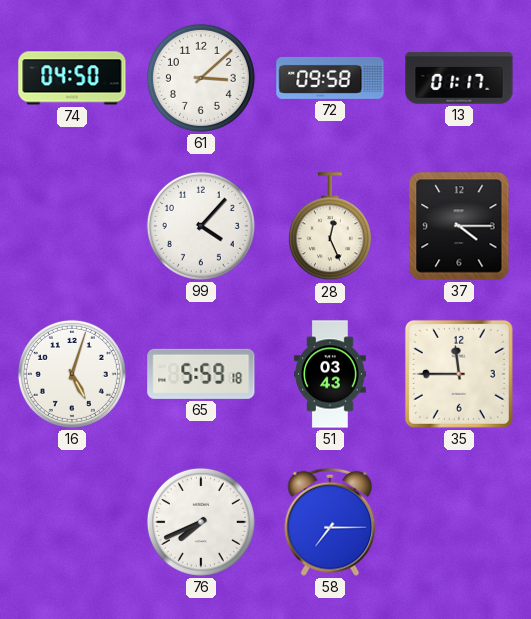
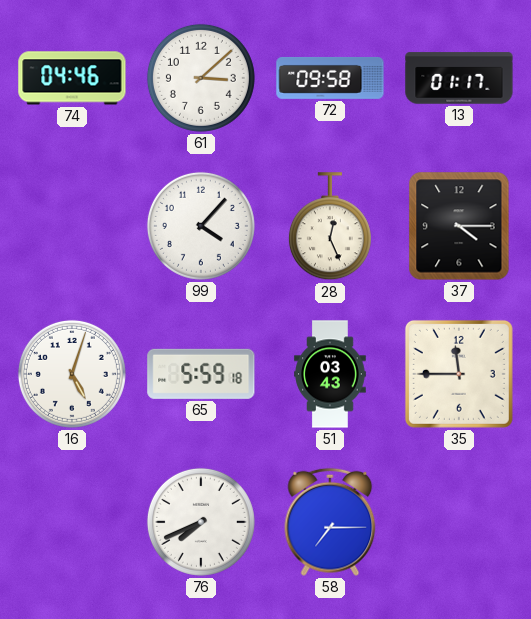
74: 04:50 -> 04:46
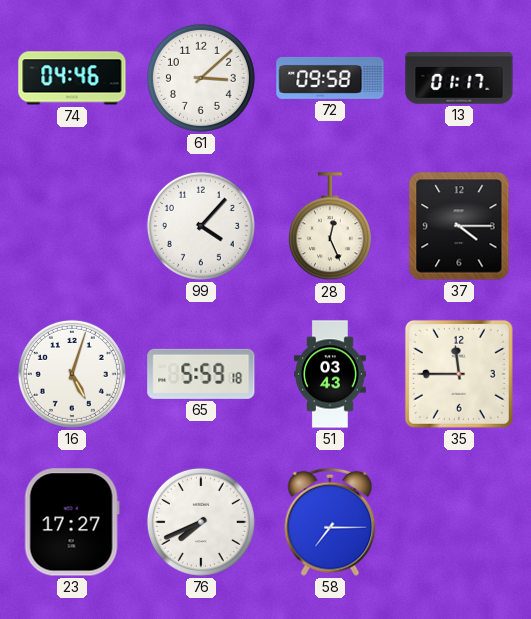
23: none -> 17:27
